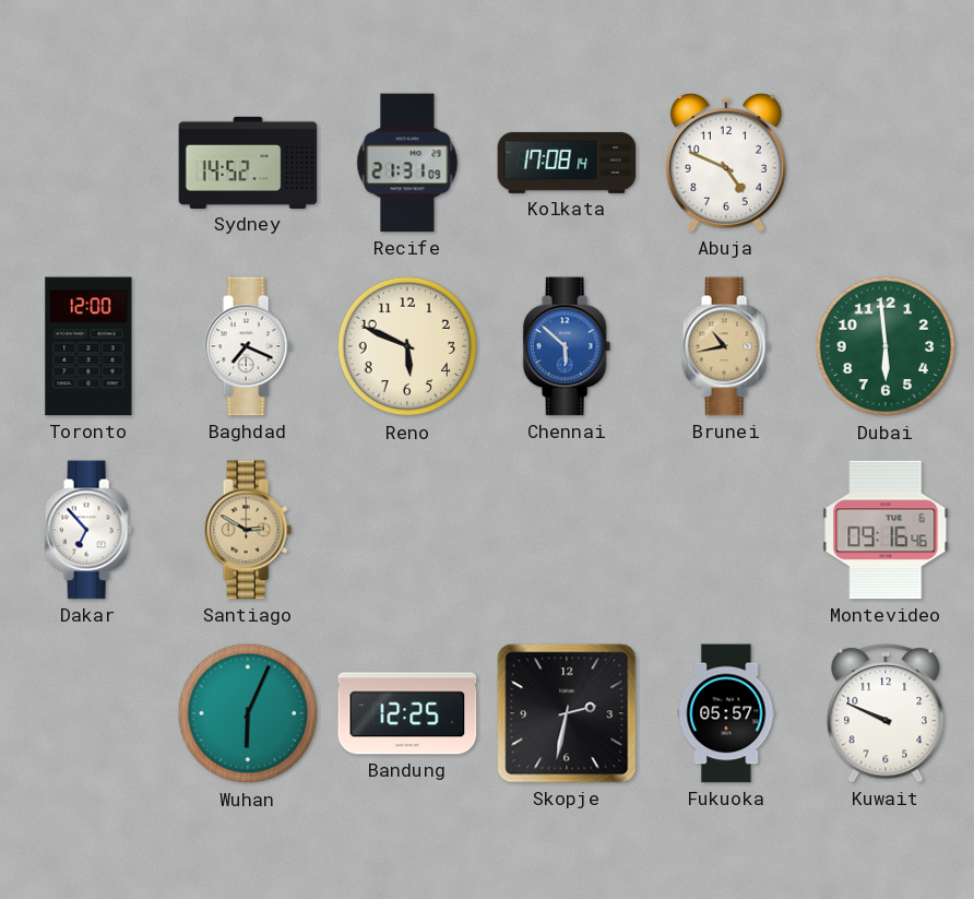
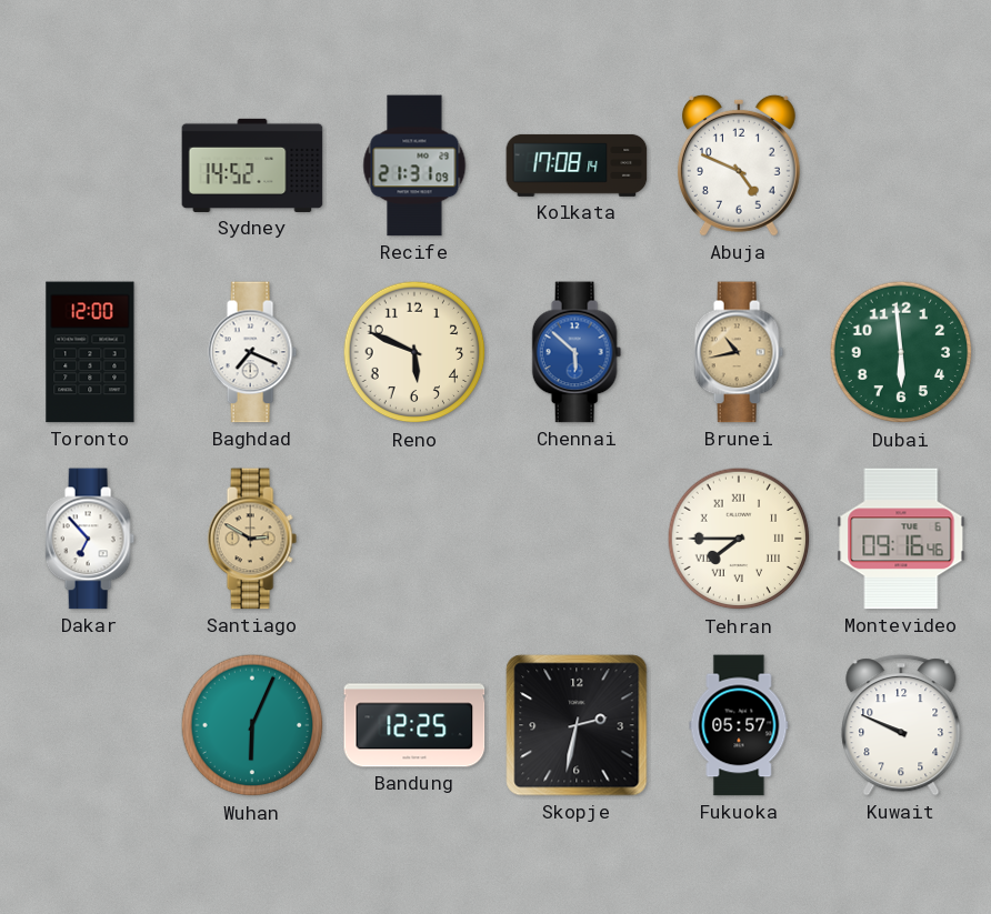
Tehran: none -> 7:45
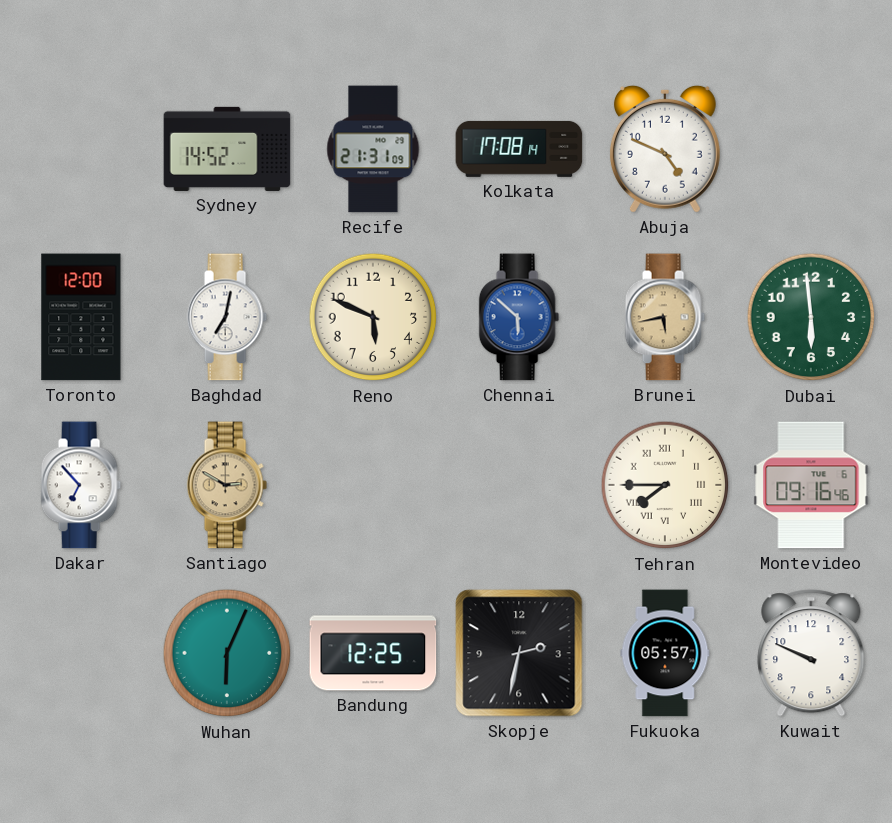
Baghdad: 7:19 -> 7:02
Brunei: 10:43 -> 5:43
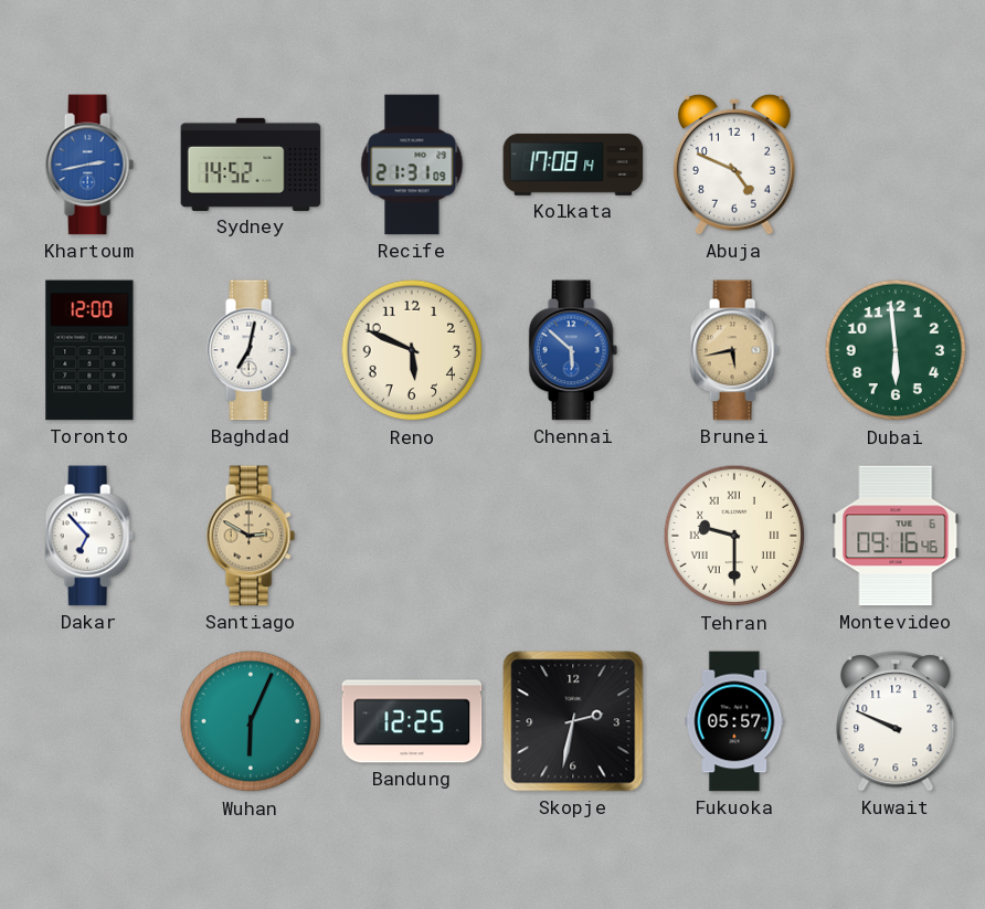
Khartoum: none -> 2:43
Tehran: 7:45 -> 9:30
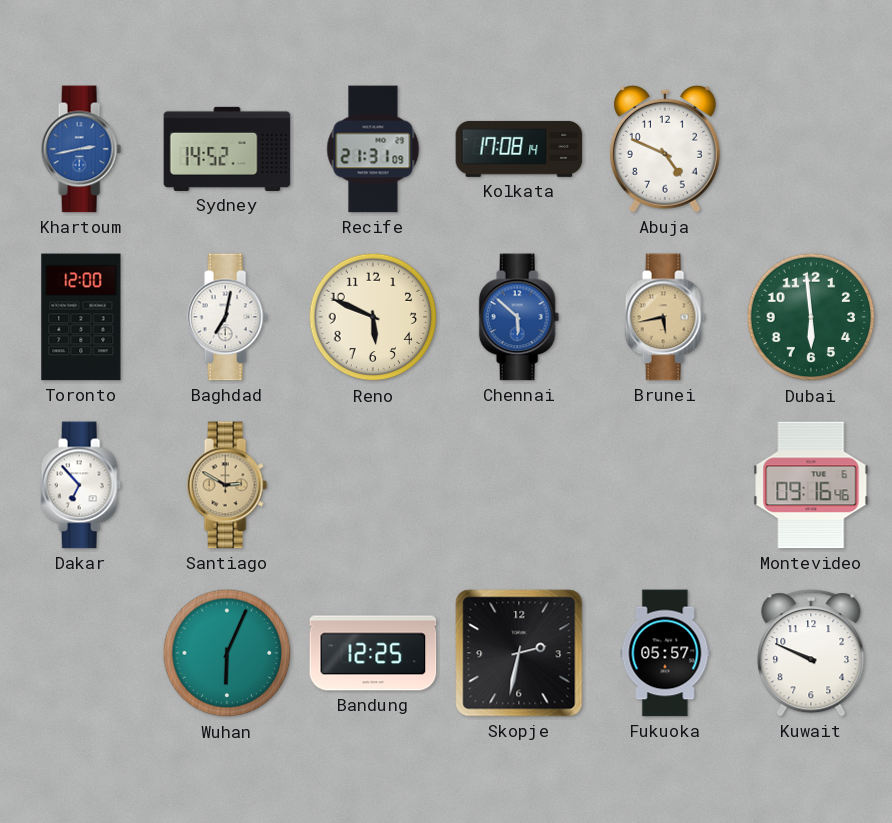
Tehran: 9:30 -> none
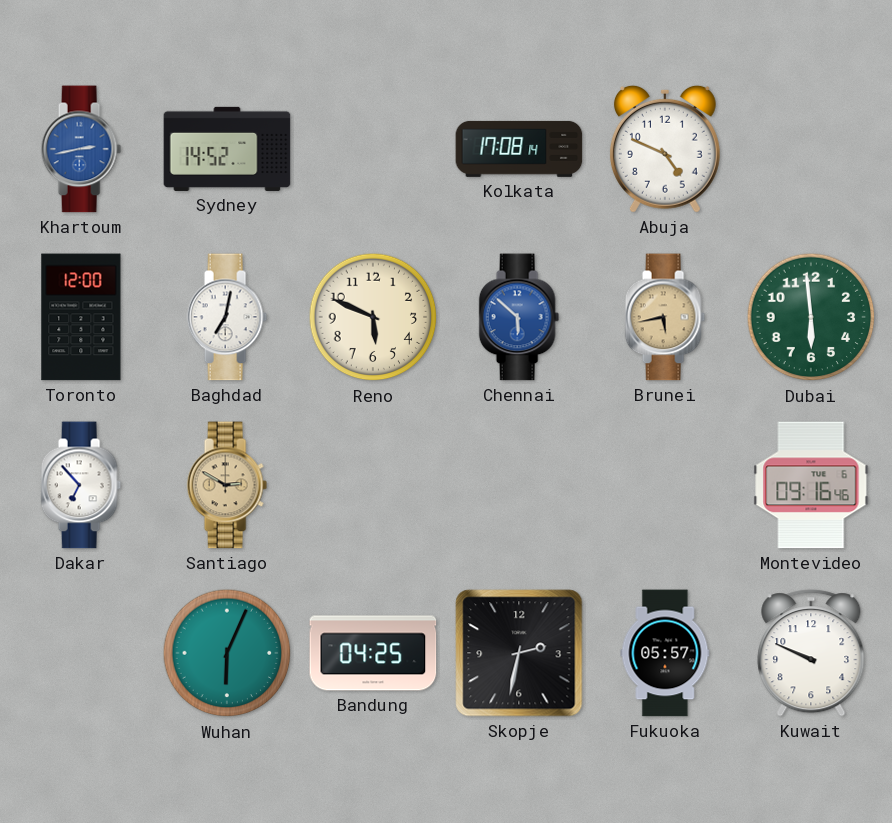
Recife: 21:31 -> none
Bandung: 12:25 -> 04:25
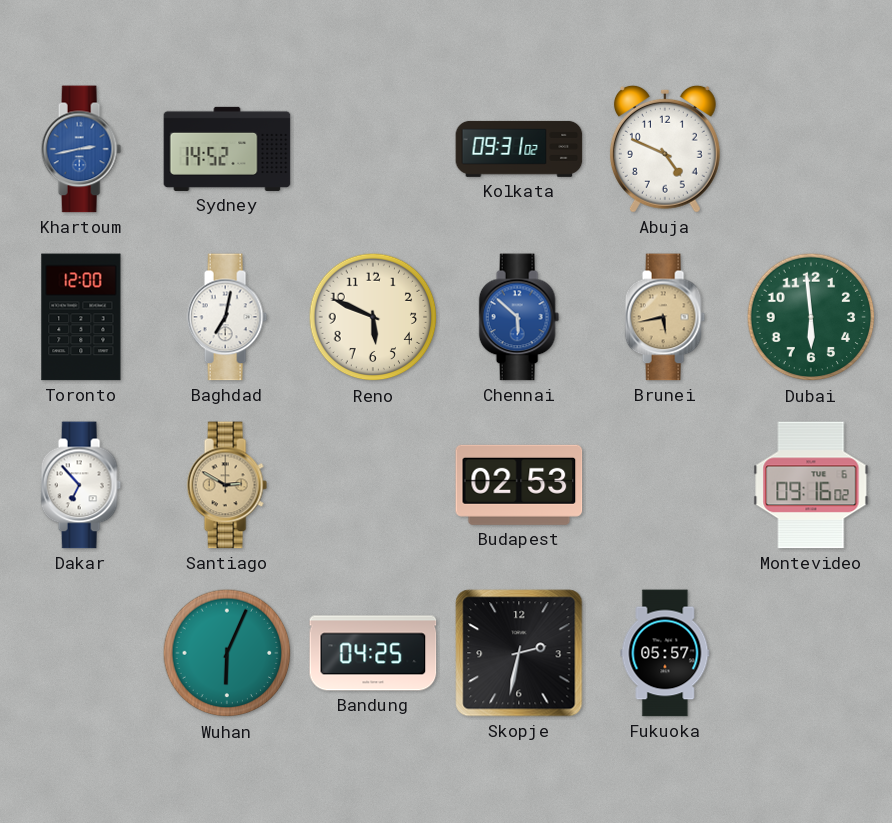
Kolkata: 17:08 -> 09:31
Budapest: none -> 02:53
Montevideo: 09:16:46 -> 09:16:02
Kuwait: 9:49 -> none
